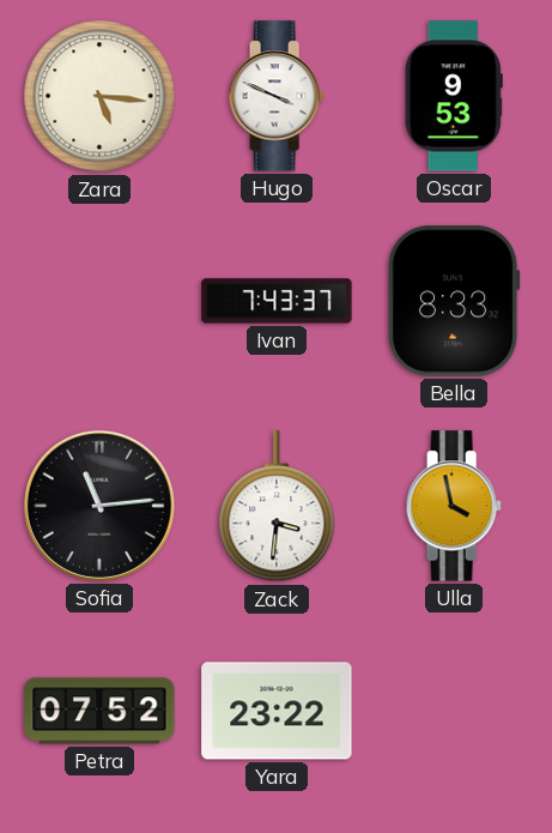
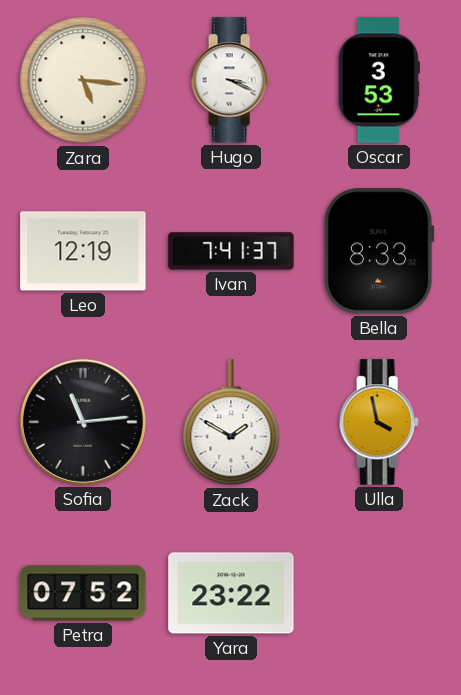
Hugo: 3:49 -> 3:19
Oscar: 9:53 -> 3:53
Leo: none -> 12:19
Ivan: 7:43 -> 7:41
Zack: 3:31 -> 1:50
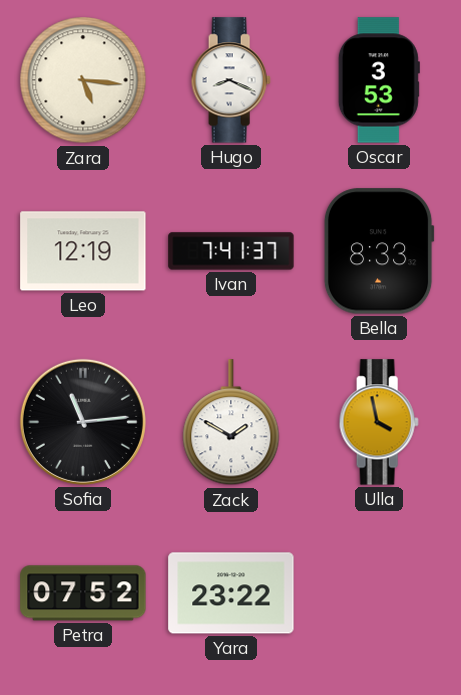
Hugo: 3:19 -> 8:19
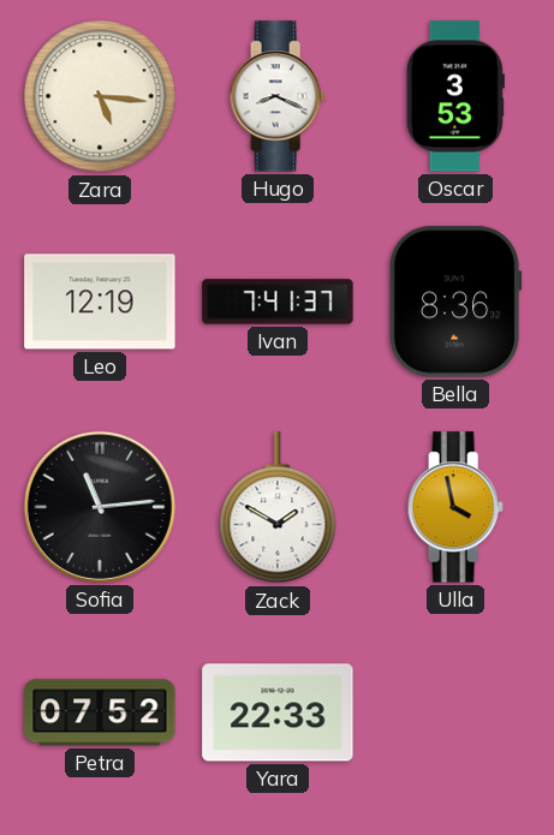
Bella: 8:33 -> 8:36
Yara: 23:22 -> 22:33
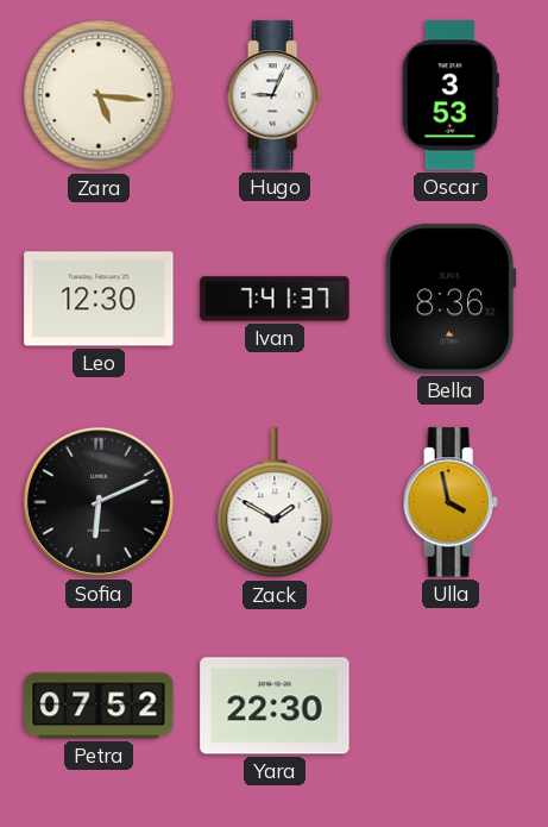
Hugo: 8:19 -> 9:04
Leo: 12:19 -> 12:30
Sofia: 11:14 -> 6:11
Yara: 22:33 -> 22:30
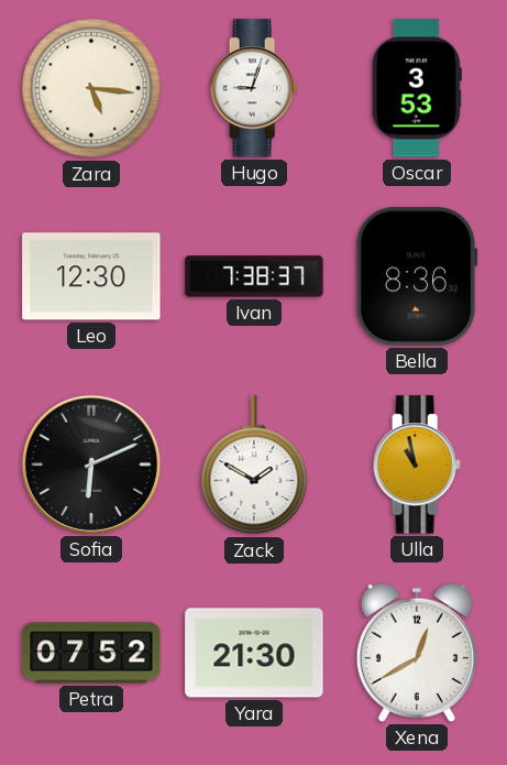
Hugo: 9:04 -> 9:03
Ivan: 7:41 -> 7:38
Ulla: 3:58 -> 10:58
Yara: 22:30 -> 21:30
Xena: none -> 12:40
